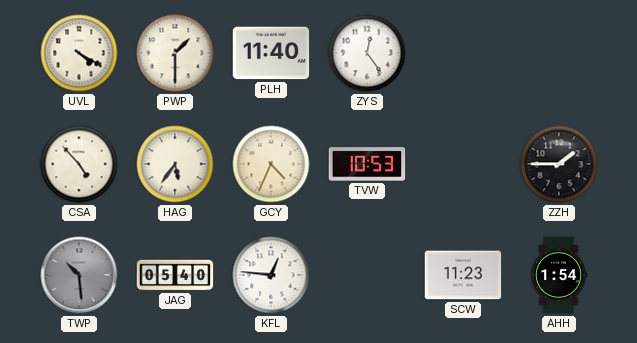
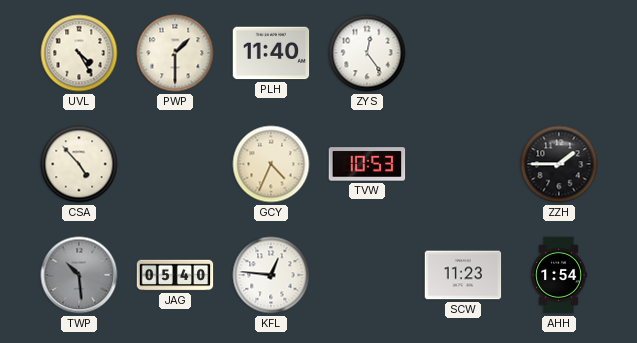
UVL: 4:20 -> 4:25
HAG: 5:36 -> none
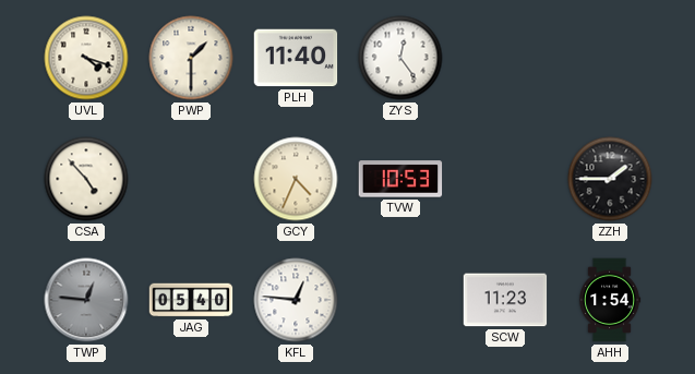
UVL: 4:25 -> 4:18
TWP: 10:29 -> 12:46
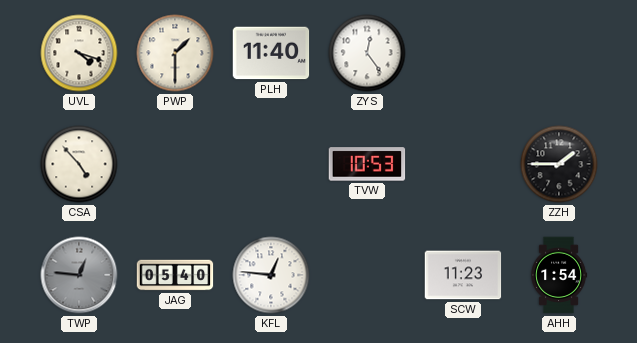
GCY: 4:34 -> none
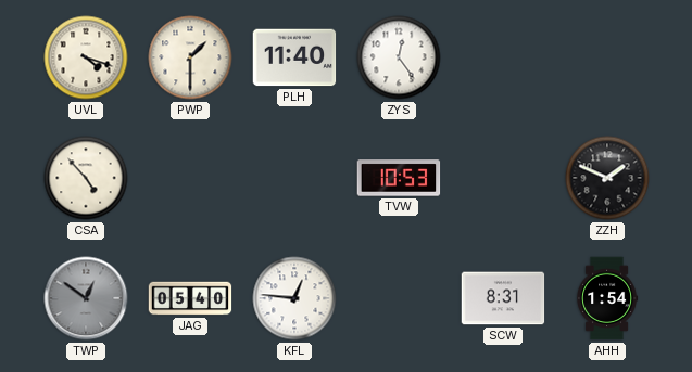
ZZH: 1:45 -> 1:49
TWP: 12:46 -> 12:51
SCW: 11:23 -> 8:31
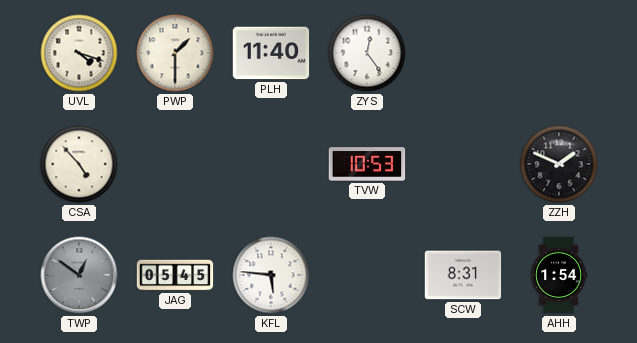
JAG: 05:40 -> 05:45
KFL: 12:46 -> 5:46
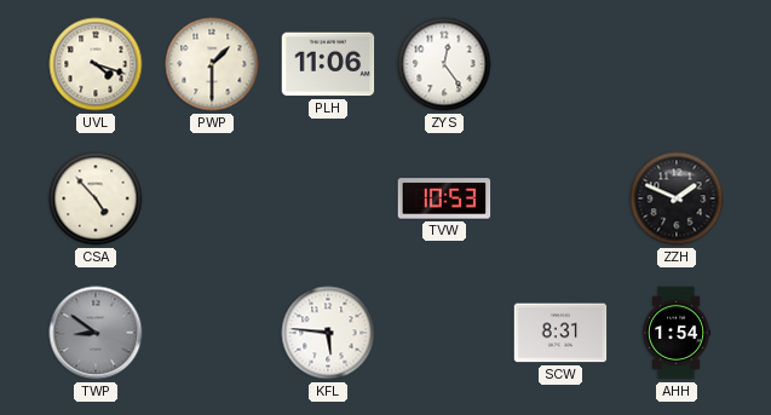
PLH: 11:40 -> 11:06
TWP: 12:51 -> 8:51
JAG: 05:45 -> none
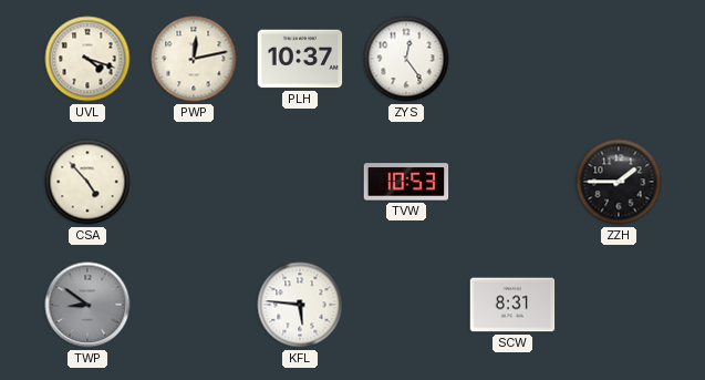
PWP: 1:30 -> 12:13
PLH: 11:06 -> 10:37
ZZH: 1:49 -> 1:45
AHH: 1:54 -> none
